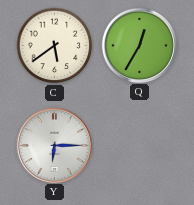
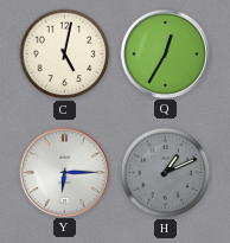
C: 5:39 -> 5:02
H: none -> 1:11
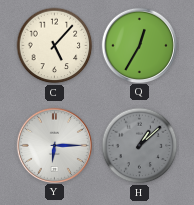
C: 5:02 -> 5:07
H: 1:11 -> 1:08
